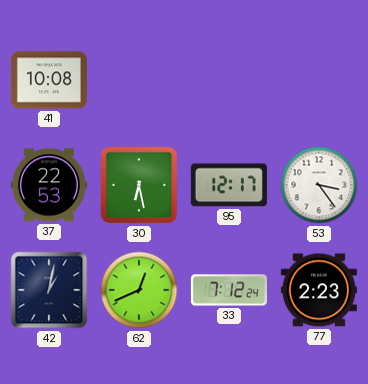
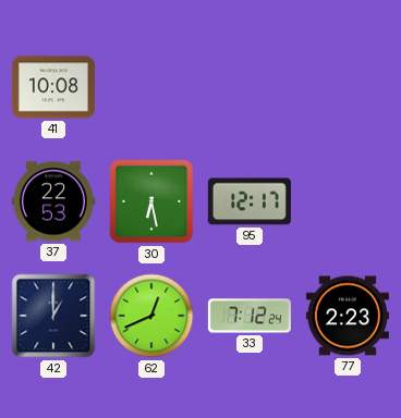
53: 3:24 -> none
42: 1:02 -> 1:00
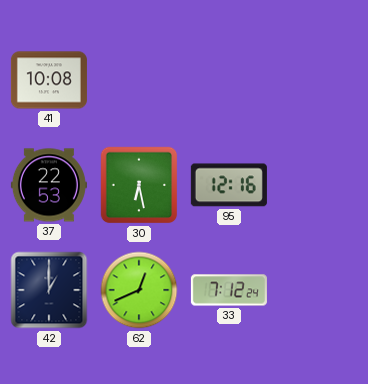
95: 12:17 -> 12:16
77: 2:23 -> none
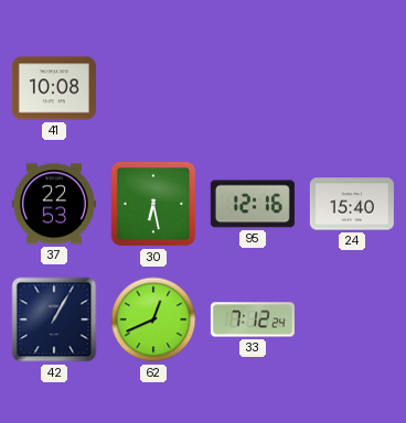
24: none -> 15:40
42: 1:00 -> 1:05
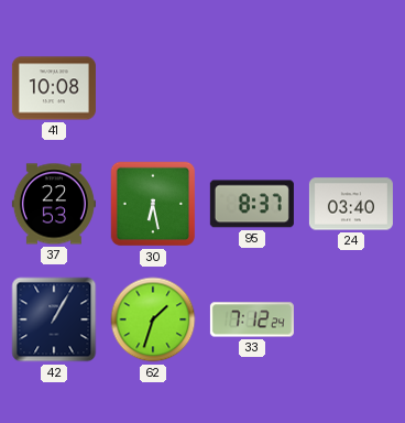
95: 12:16 -> 8:37
24: 15:40 -> 03:40
62: 12:41 -> 1:33
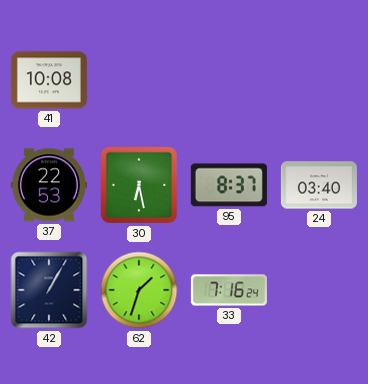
33: 7:12 -> 7:16
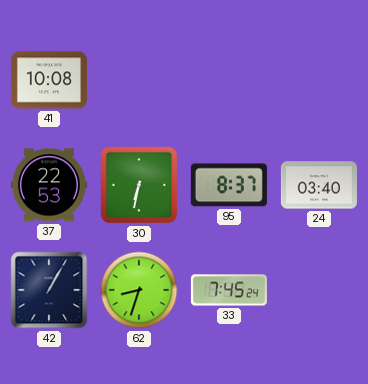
30: 6:28 -> 6:32
62: 1:33 -> 8:33
33: 7:16 -> 7:45
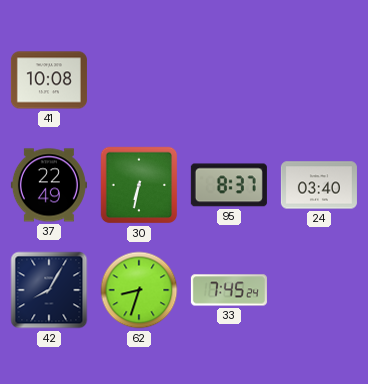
37: 22:53 -> 22:49
42: 1:05 -> 8:05
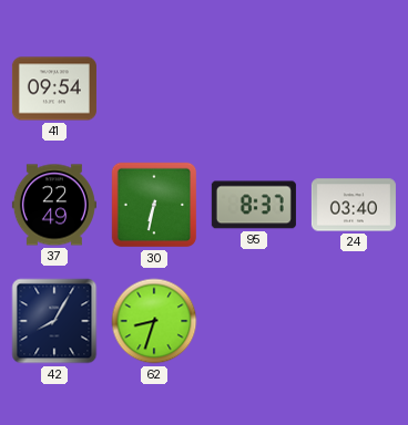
41: 10:08 -> 09:54
33: 7:45 -> none
